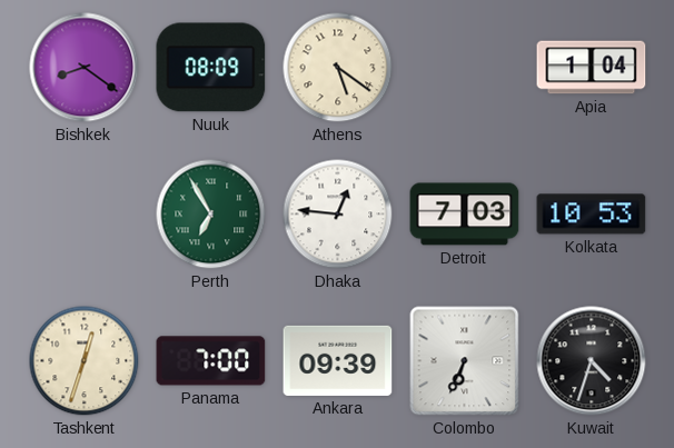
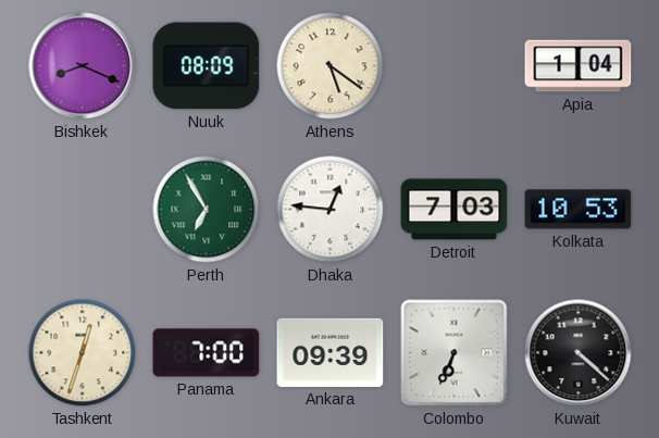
Bishkek: 8:21 -> 8:19
Kuwait: 4:33 -> 4:22
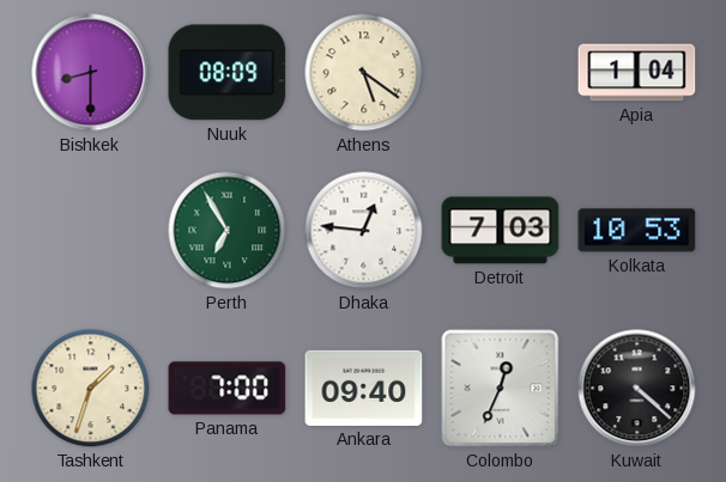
Bishkek: 8:19 -> 8:30
Tashkent: 12:33 -> 1:33
Ankara: 09:39 -> 09:40
Colombo: 6:34 -> 12:34
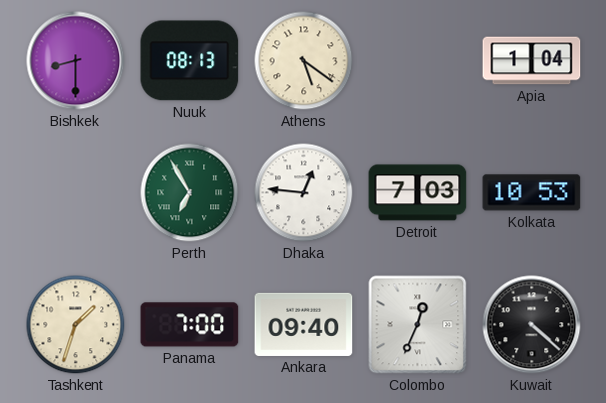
Nuuk: 08:09 -> 08:13
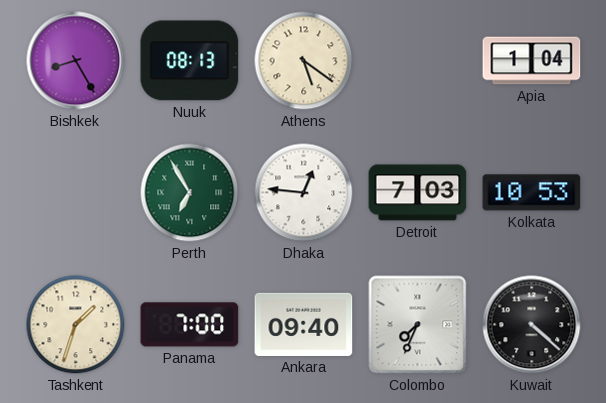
Bishkek: 8:30 -> 8:25
Colombo: 12:34 -> 7:34
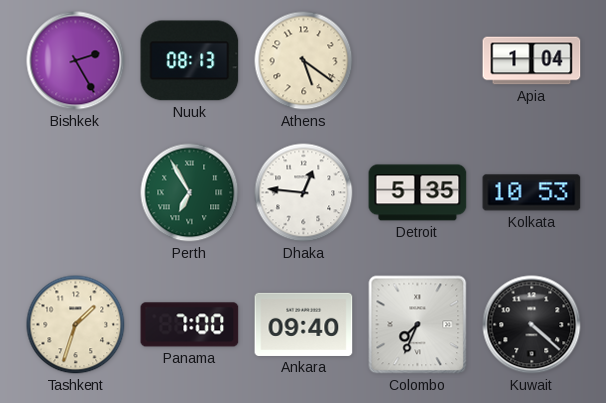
Bishkek: 8:25 -> 2:25
Detroit: 7:03 -> 5:35
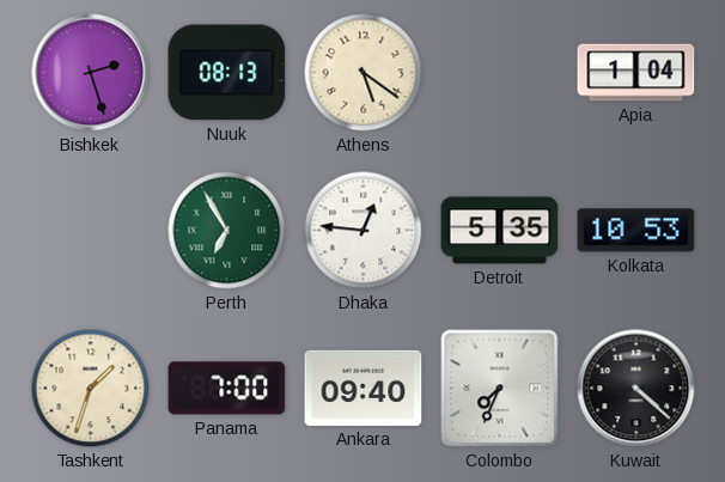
Bishkek: 2:25 -> 2:27
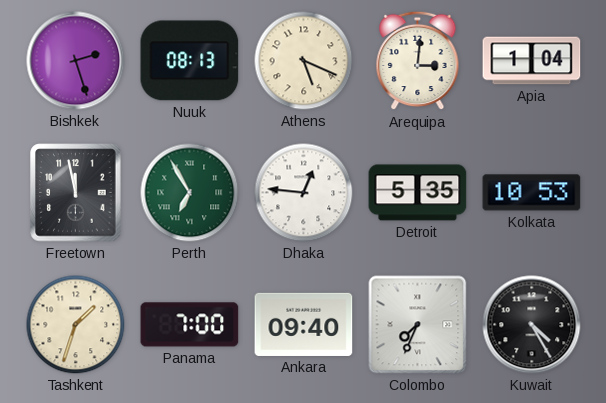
Athens: 5:21 -> 5:19
Arequipa: none -> 3:01
Freetown: none -> 11:58
Kuwait: 4:22 -> 4:25
